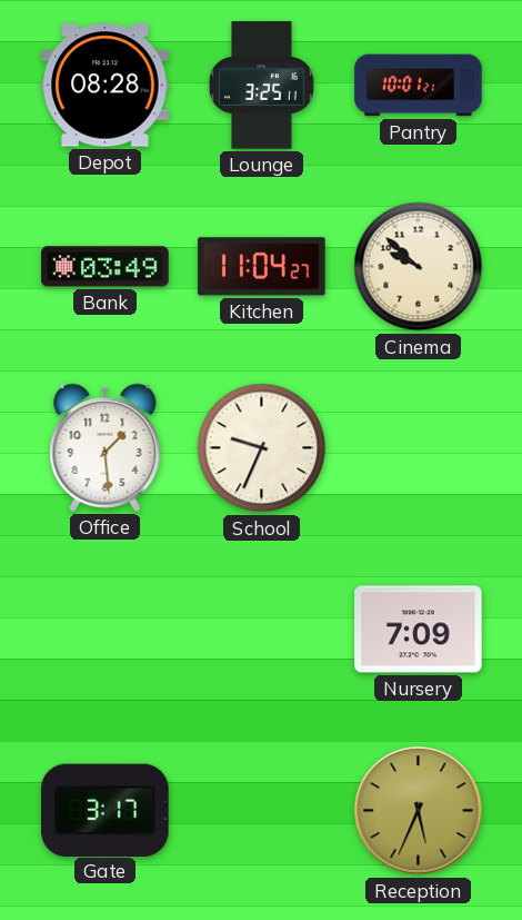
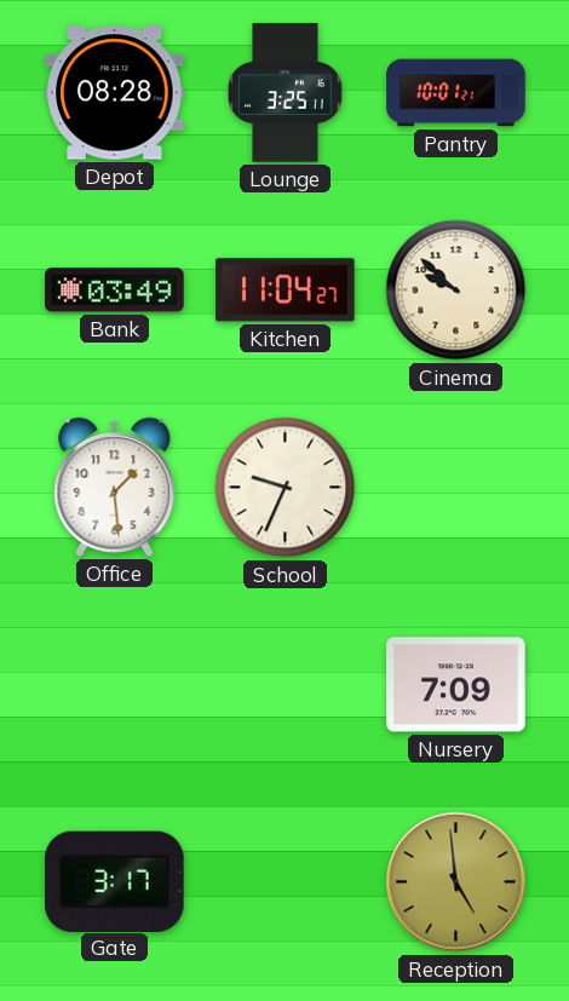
Reception: 5:34 -> 4:59
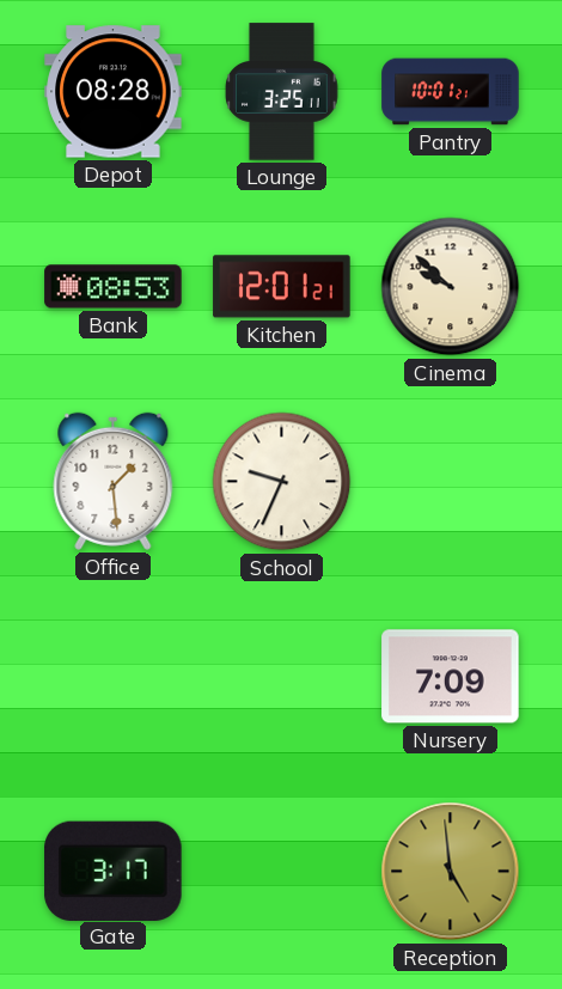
Bank: 03:49 -> 08:53
Kitchen: 11:04 -> 12:01
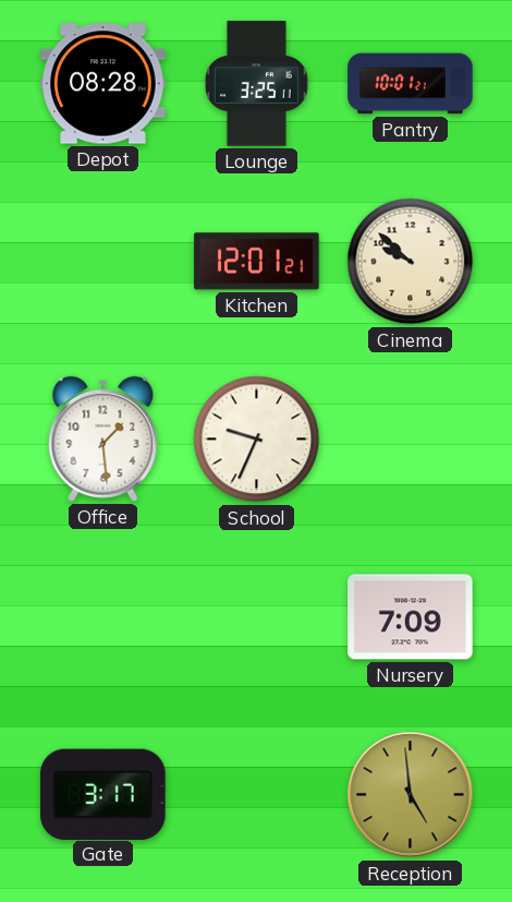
Bank: 08:53 -> none
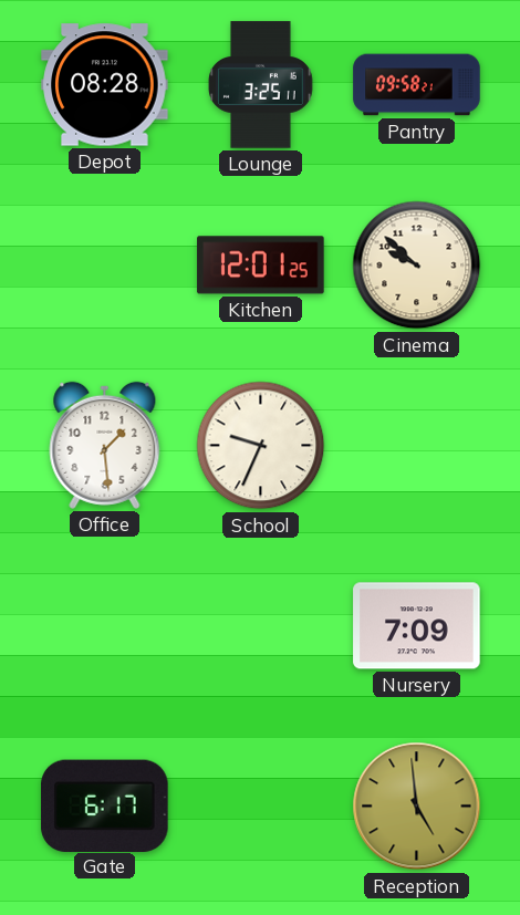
Pantry: 10:01 -> 09:58
Kitchen: 12:01:21 -> 12:01:25
Gate: 3:17 -> 6:17
